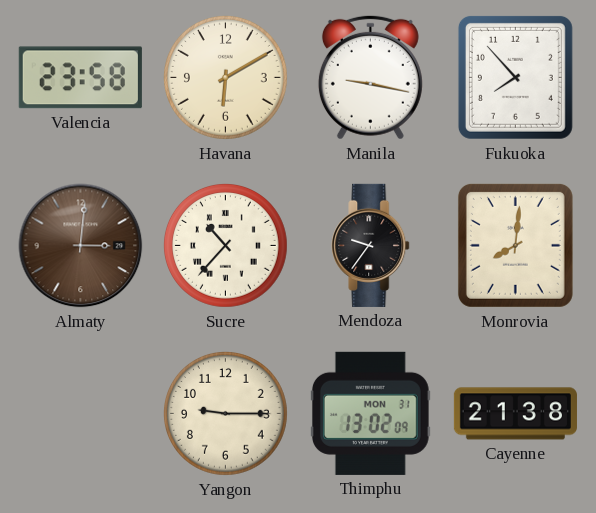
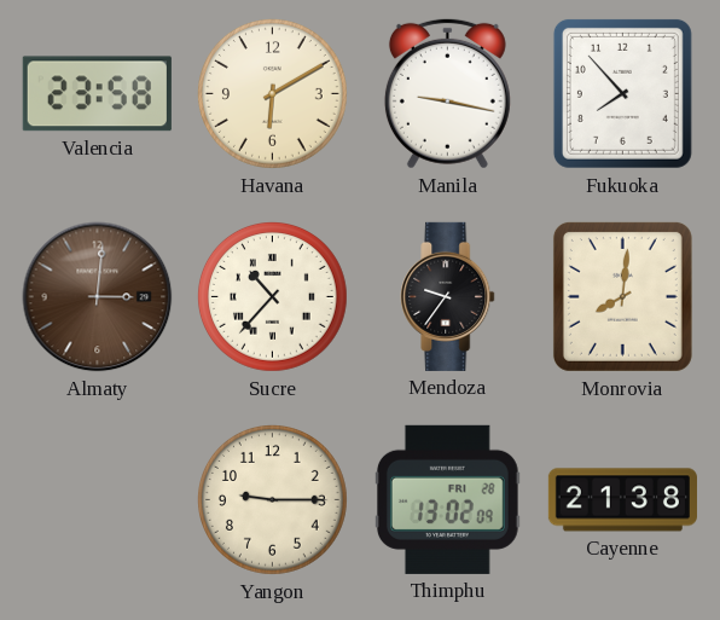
Thimphu date: MON 31 -> FRI 28
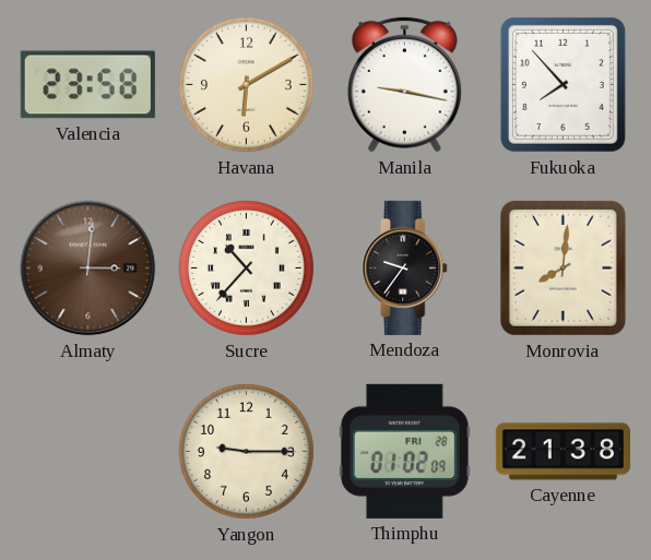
Thimphu: 13:02 -> 01:02
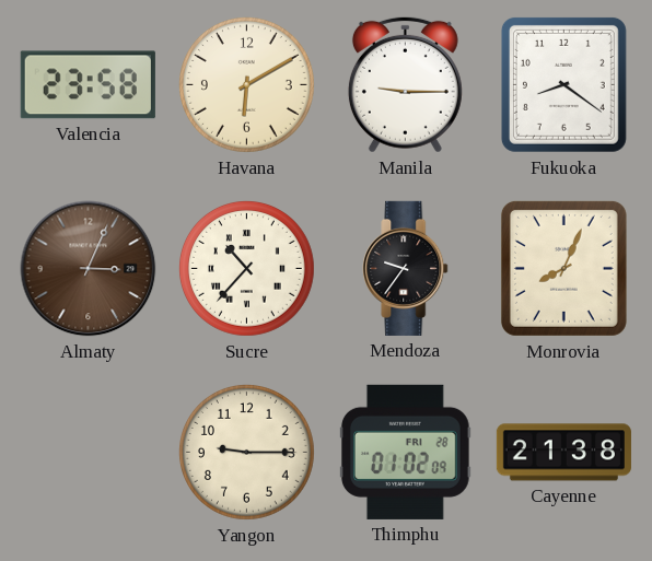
Manila: 9:17 -> 9:15
Fukuoka: 7:53 -> 8:21
Almaty: 3:01 -> 3:04
Monrovia: 8:01 -> 8:04
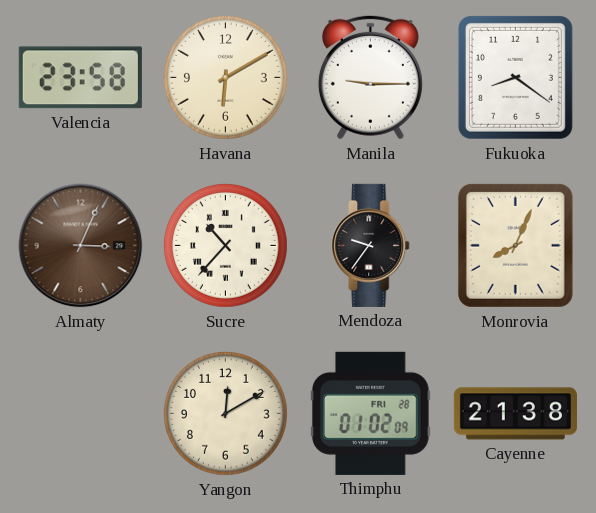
Yangon: 9:15 -> 12:10
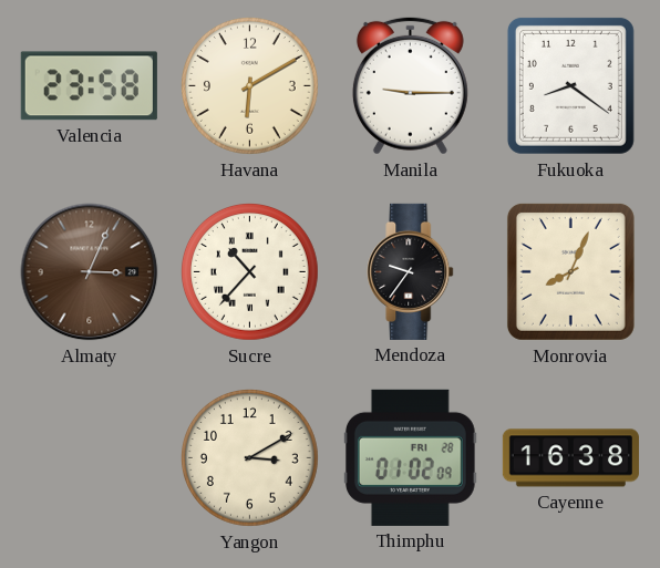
Yangon: 12:10 -> 3:10
Cayenne: 21:38 -> 16:38
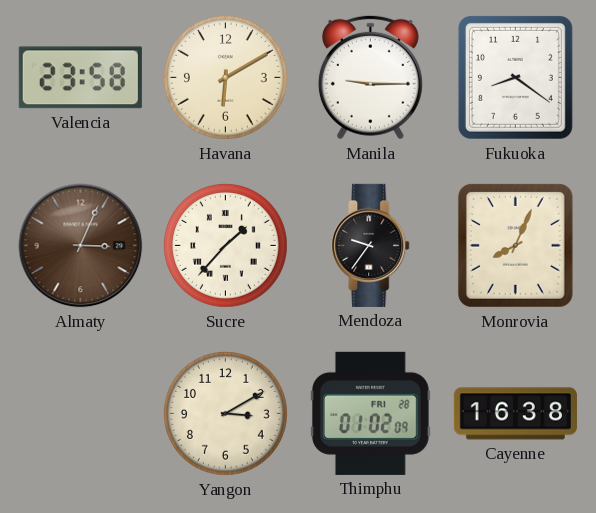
Sucre: 10:37 -> 1:37
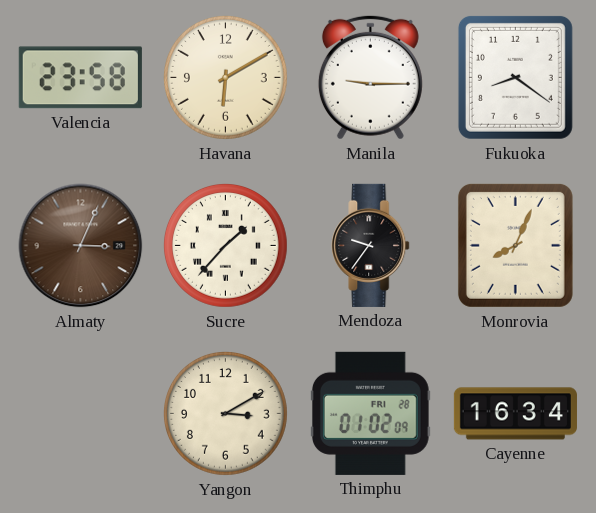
Cayenne: 16:38 -> 16:34
